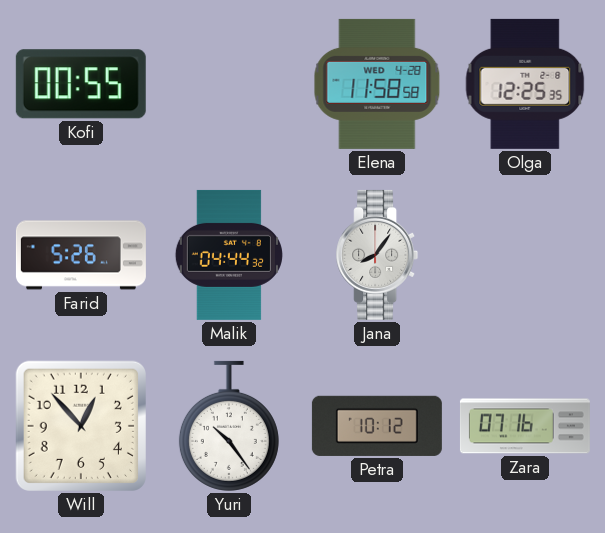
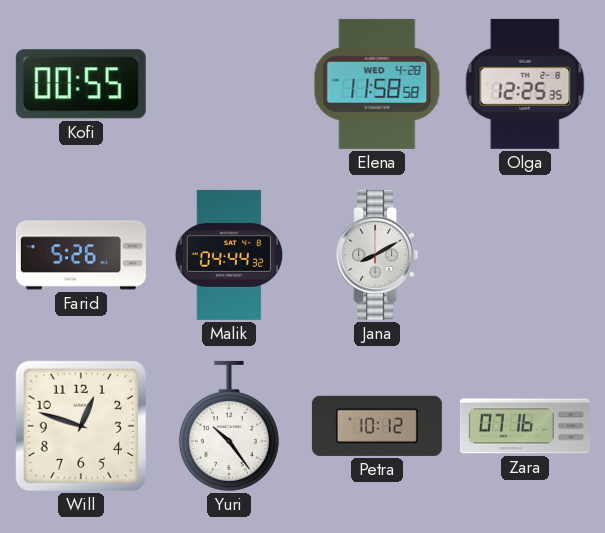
Jana: 8:06 -> 8:10
Will: 12:53 -> 12:48
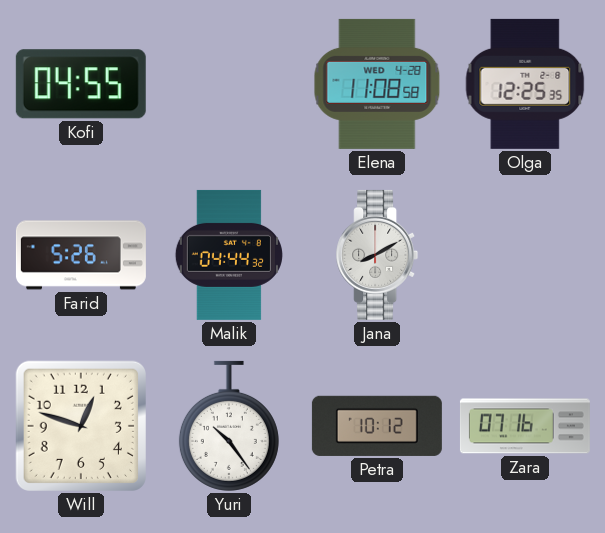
Kofi: 00:55 -> 04:55
Elena: 11:58 -> 11:08
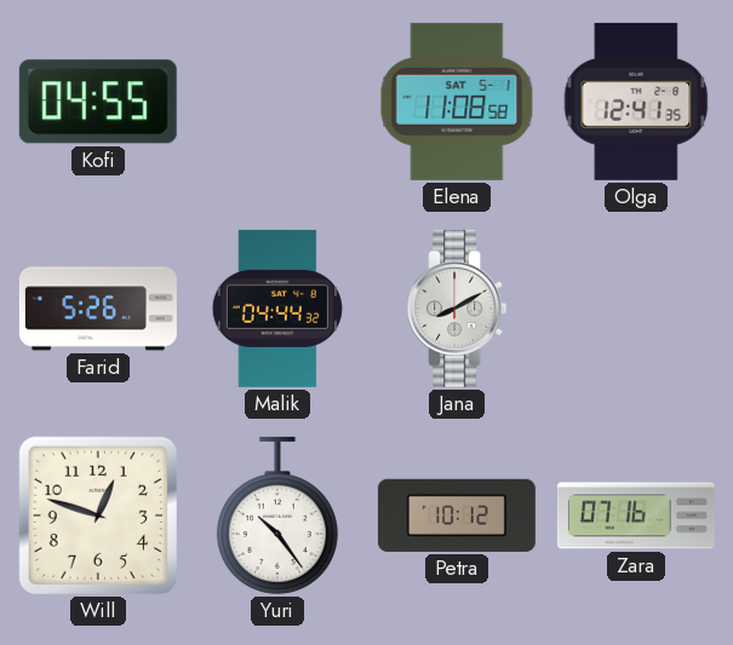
Elena date: WED 4-28 -> SAT 5-1
Olga: 12:25 -> 12:41
